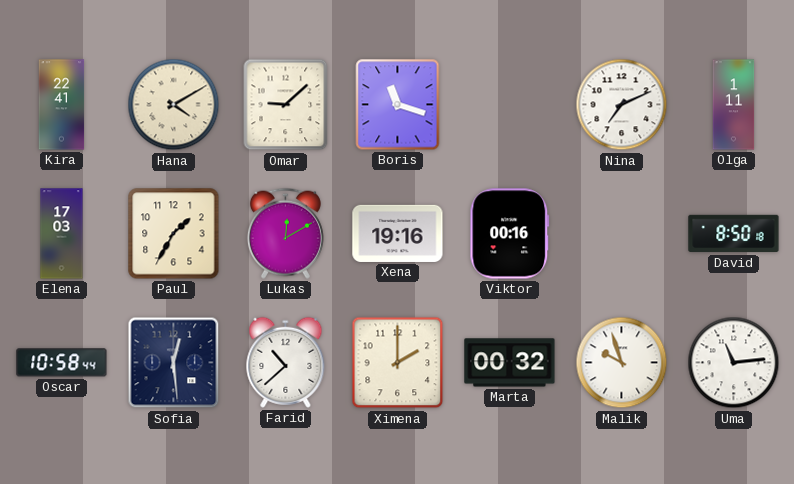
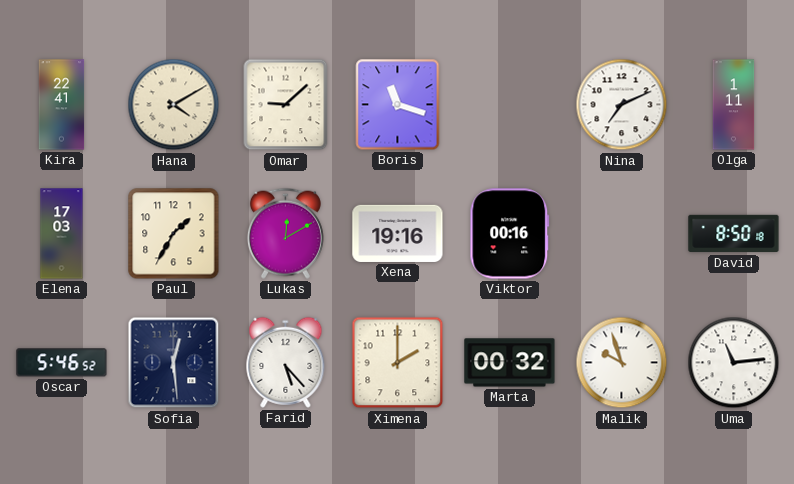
Oscar: 10:58 -> 5:46
Farid: 10:38 -> 5:23
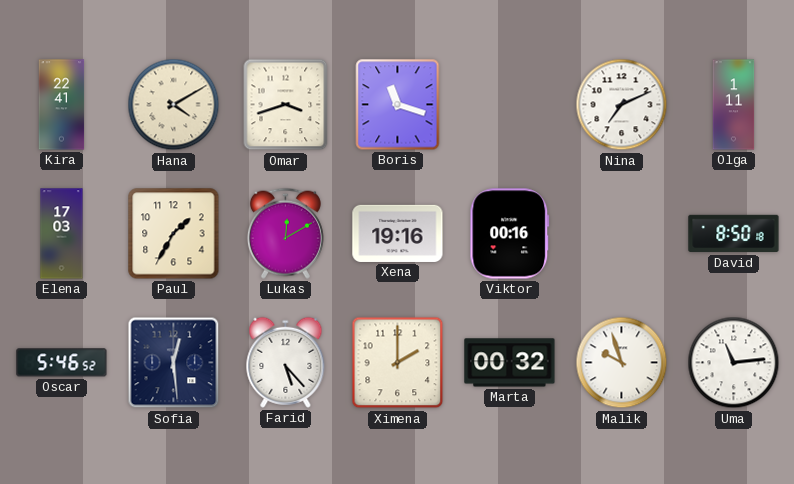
Omar: 9:08 -> 3:42
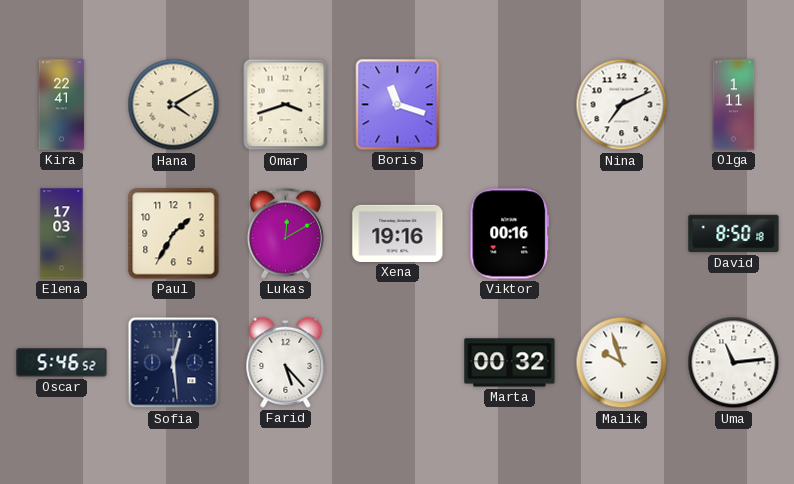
Ximena: 2:00 -> none
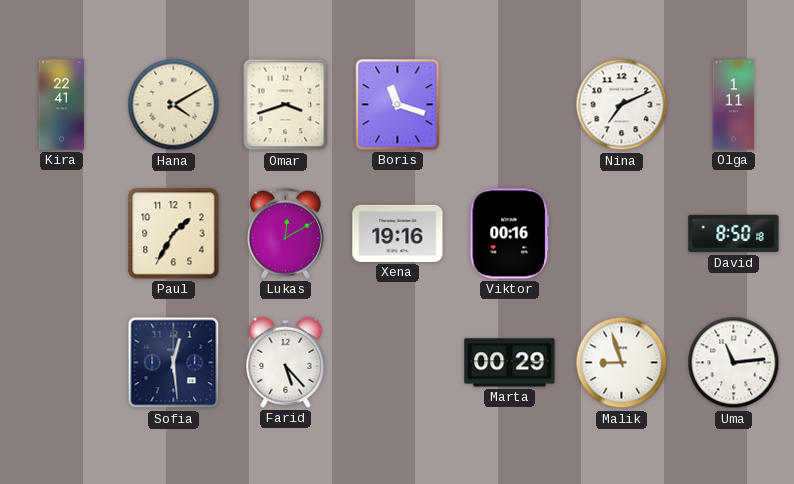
Elena: 17:03 -> none
Oscar: 5:46 -> none
Marta: 00:32 -> 00:29
Malik: 9:57 -> 8:57
